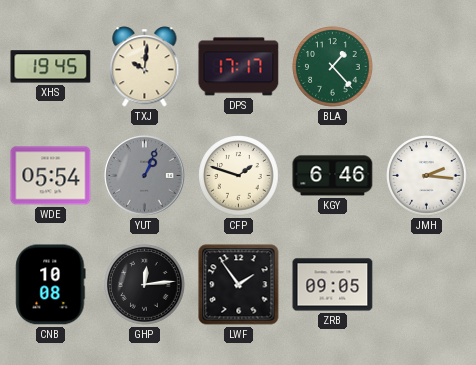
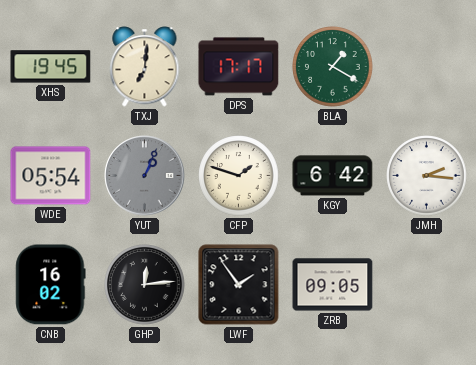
TXJ: 10:01 -> 7:01
BLA: 1:23 -> 1:20
KGY: 6:46 -> 6:42
CNB: 10:08 -> 16:02
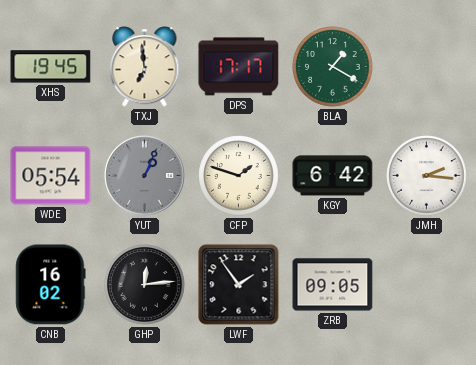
TXJ: 7:01 -> 6:59
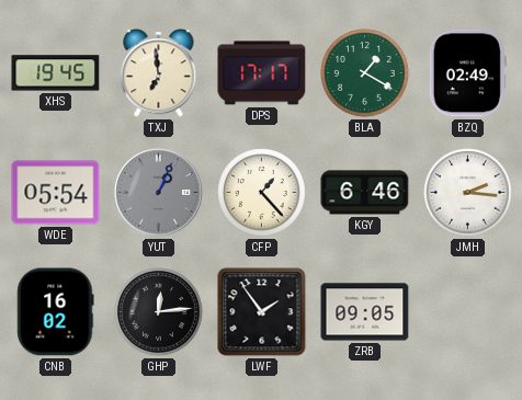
BZQ: none -> 02:49
CFP: 1:48 -> 1:23
KGY: 6:42 -> 6:46
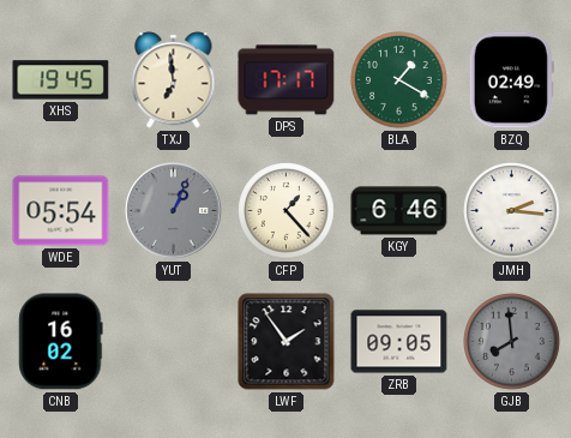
GHP: 12:14 -> none
GJB: none -> 7:59
